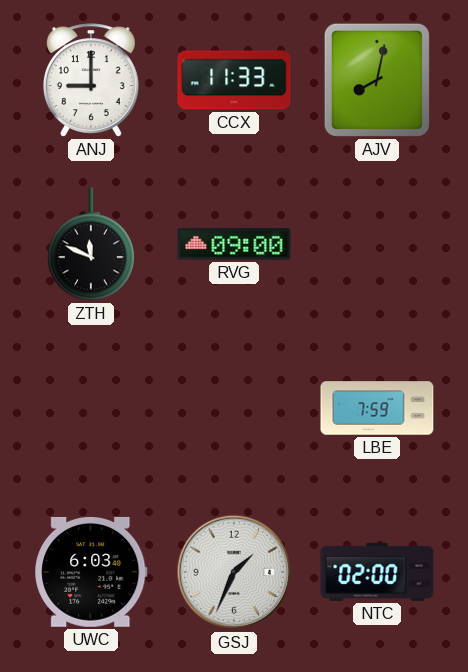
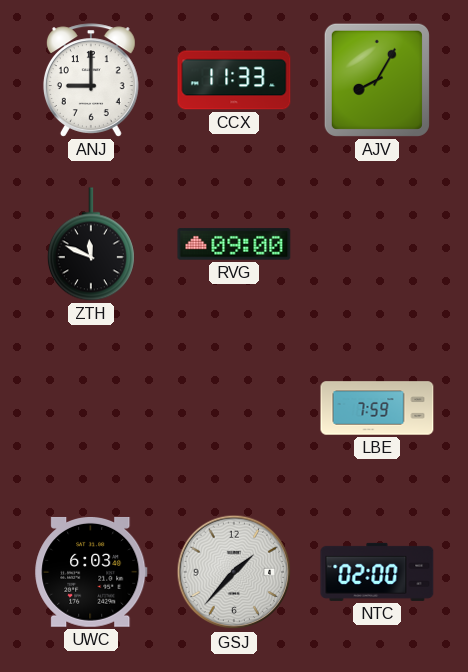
AJV: 8:02 -> 8:05
GSJ: 1:34 -> 1:37
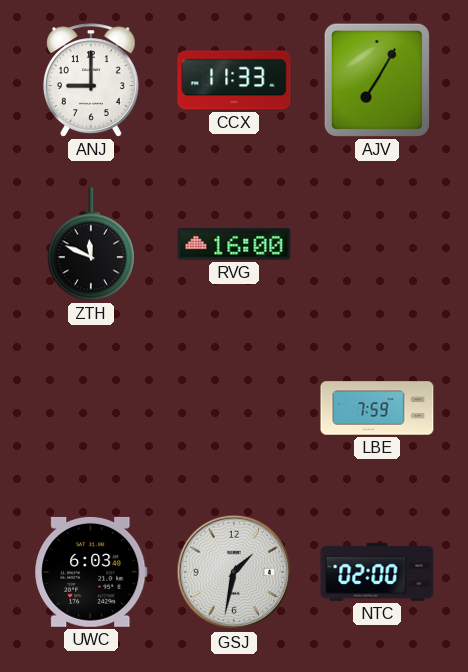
AJV: 8:05 -> 7:05
RVG: 09:00 -> 16:00
GSJ: 1:37 -> 1:32
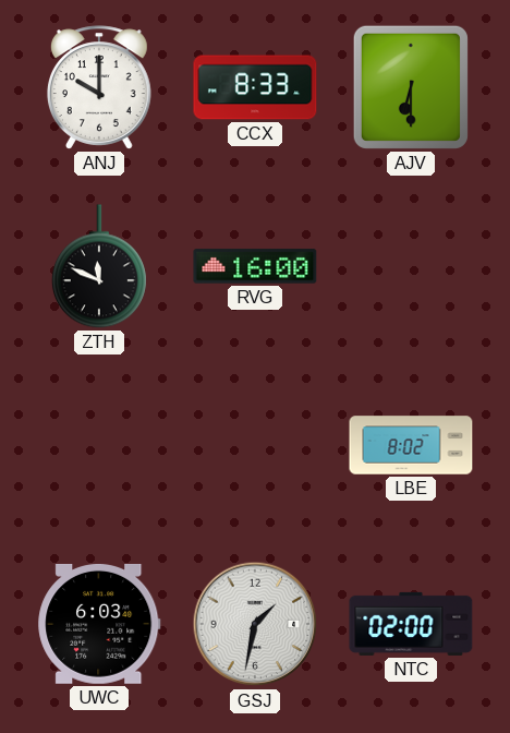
ANJ: 9:00 -> 10:00
CCX: 11:33 -> 8:33
AJV: 7:05 -> 6:30
LBE: 7:59 -> 8:02
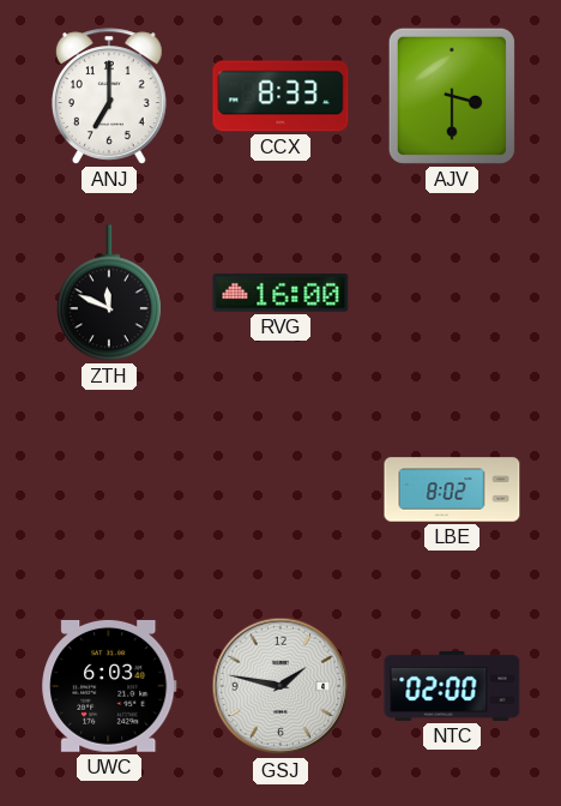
ANJ: 10:00 -> 7:00
AJV: 6:30 -> 3:30
GSJ: 1:32 -> 1:47
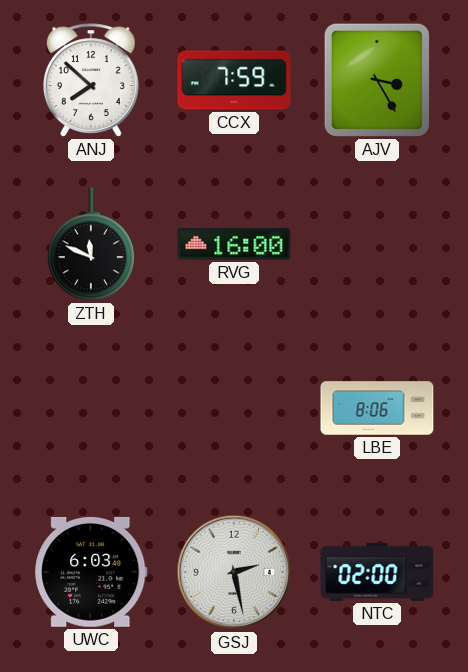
ANJ: 7:00 -> 7:52
CCX: 8:33 -> 7:59
AJV: 3:30 -> 3:25
LBE: 8:02 -> 8:06
GSJ: 1:47 -> 2:28
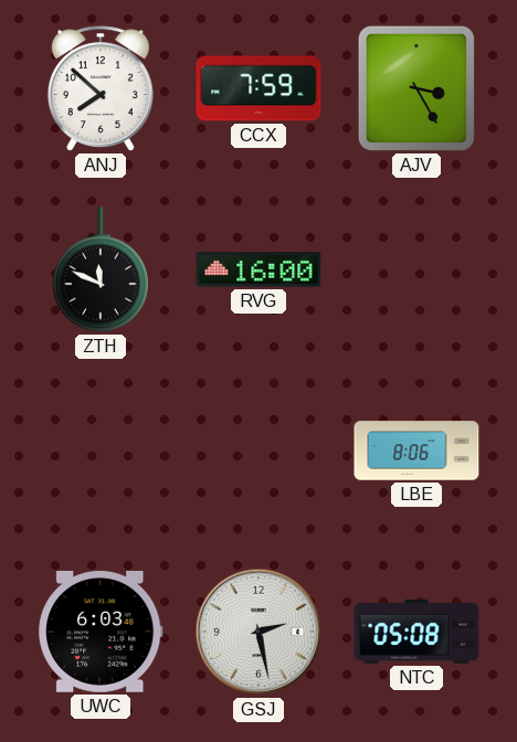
NTC: 02:00 -> 05:08
